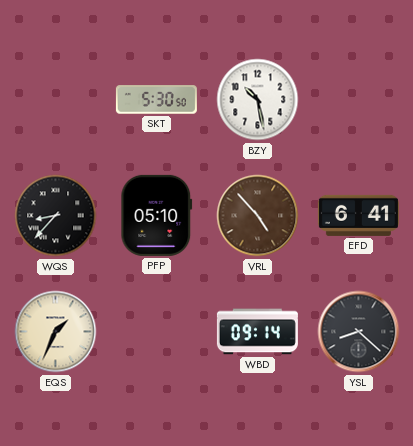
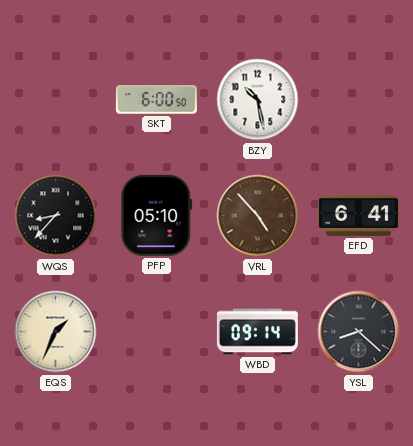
SKT: 5:30 -> 6:00
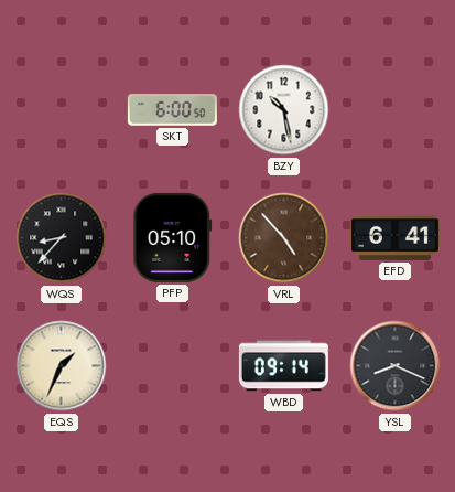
YSL: 8:22 -> 8:19
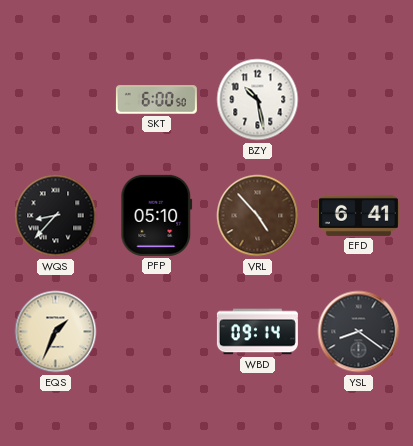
YSL: 8:19 -> 8:21
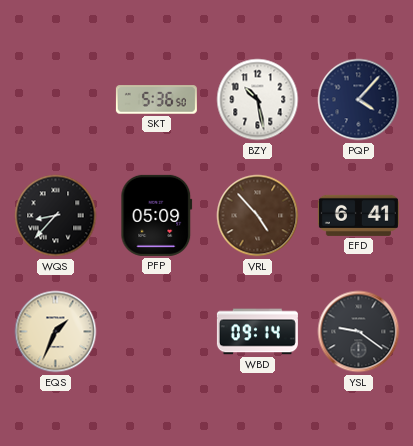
SKT: 6:00 -> 5:36
PQP: none -> 4:07
PFP: 05:10 -> 05:09
YSL: 8:21 -> 9:21
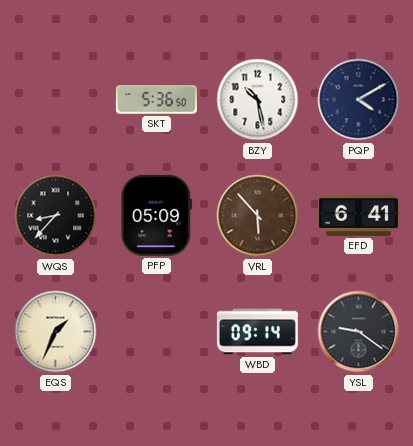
PQP: 4:07 -> 4:10
VRL: 4:53 -> 5:53
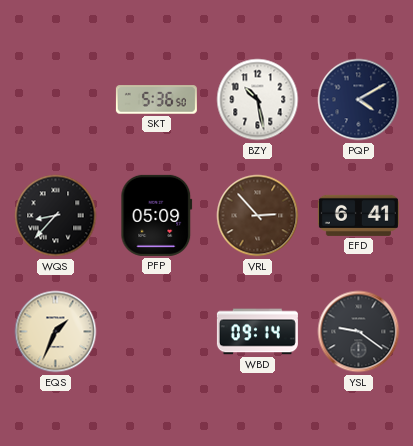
VRL: 5:53 -> 2:53
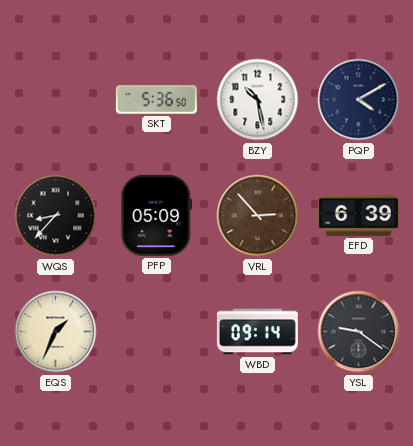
EFD: 6:41 -> 6:39
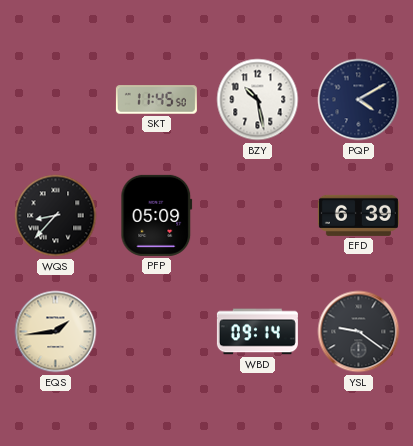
SKT: 5:36 -> 11:45
VRL: 2:53 -> none
EQS: 1:34 -> 1:44
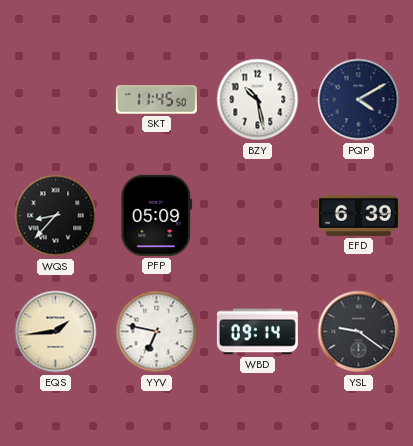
YYV: none -> 6:47
